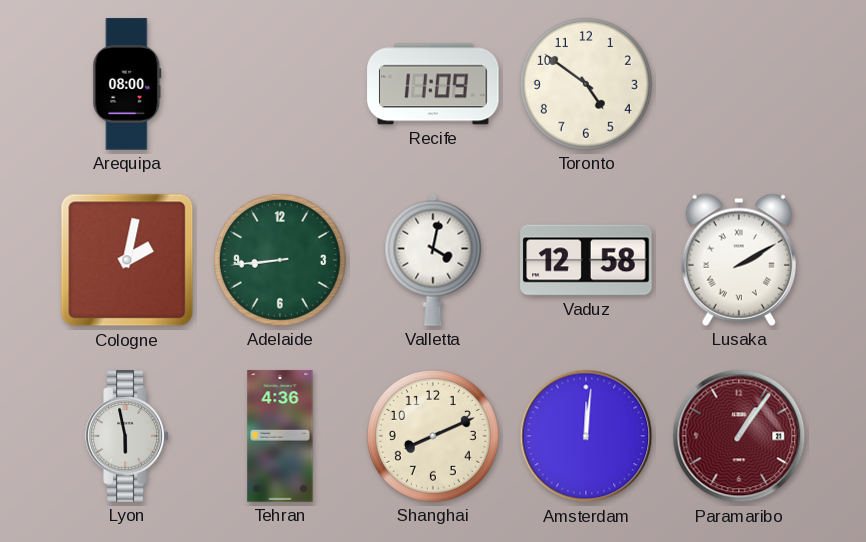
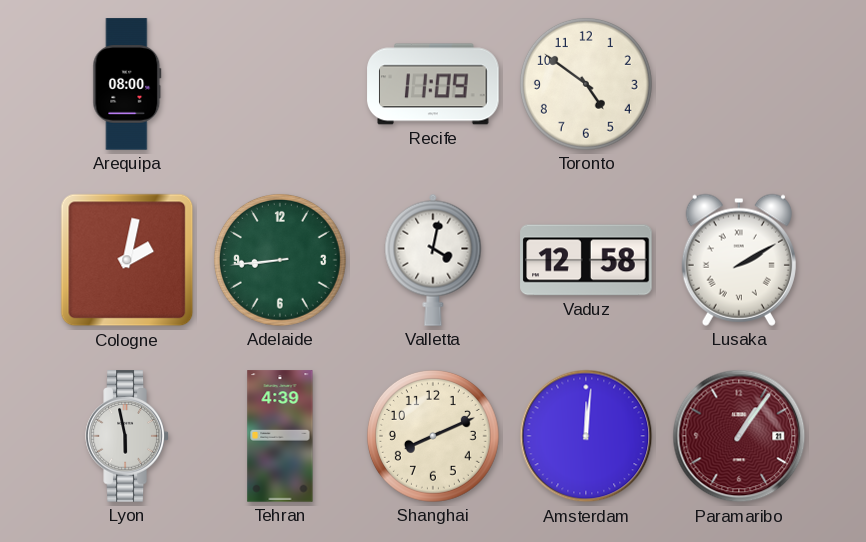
Tehran: 4:36 -> 4:39
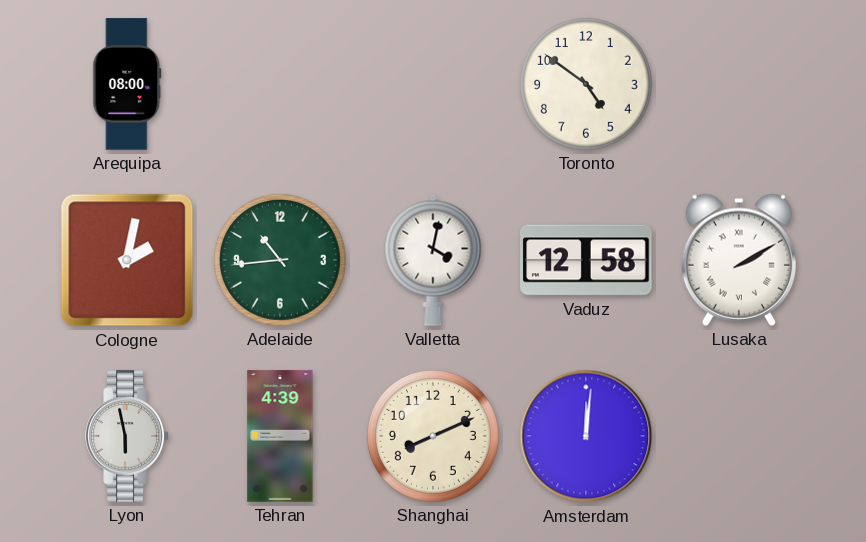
Recife: 11:09 -> none
Adelaide: 8:44 -> 10:44
Paramaribo: 1:06 -> none
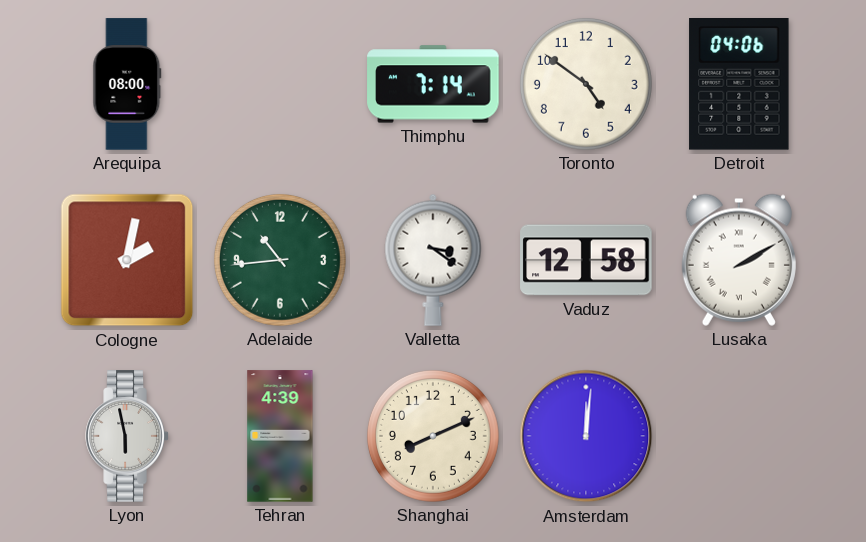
Thimphu: none -> 7:14
Detroit: none -> 04:06
Valletta: 4:02 -> 3:21
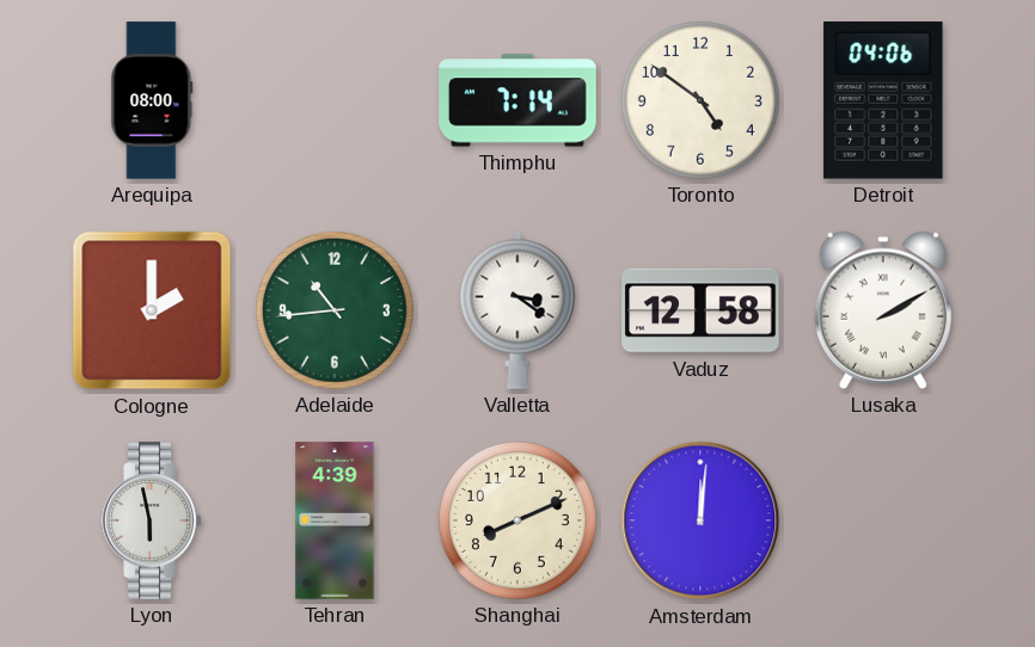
Cologne: 2:02 -> 2:00
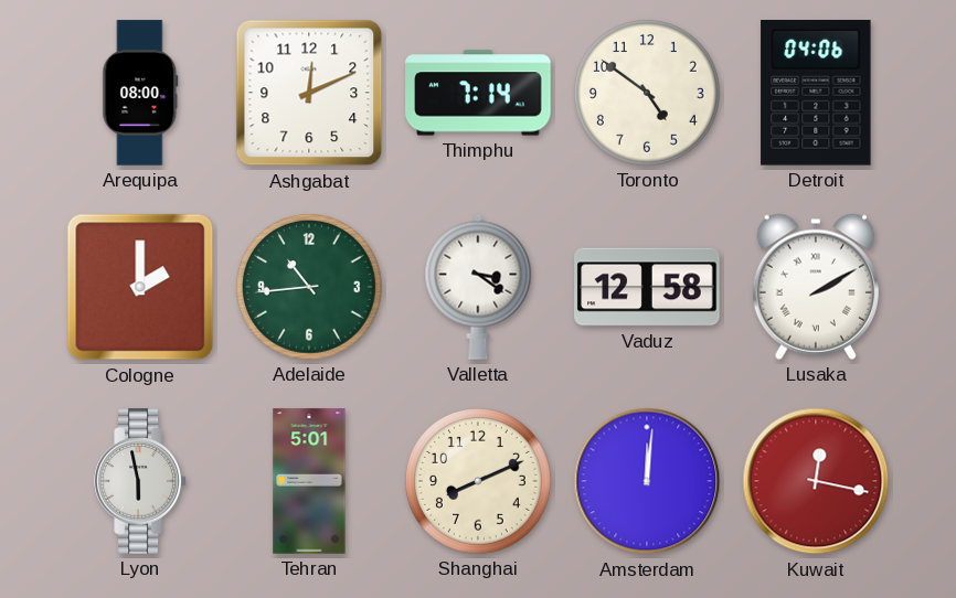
Ashgabat: none -> 12:11
Tehran: 4:39 -> 5:01
Kuwait: none -> 12:17
